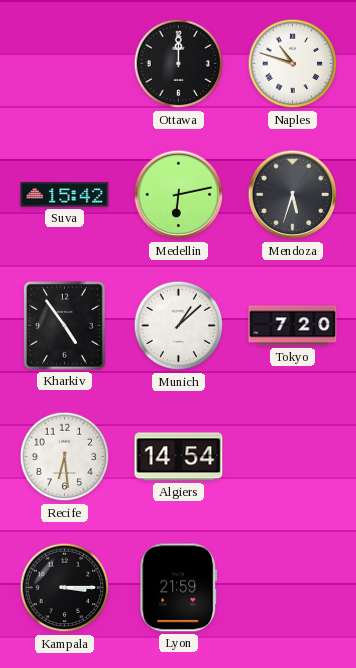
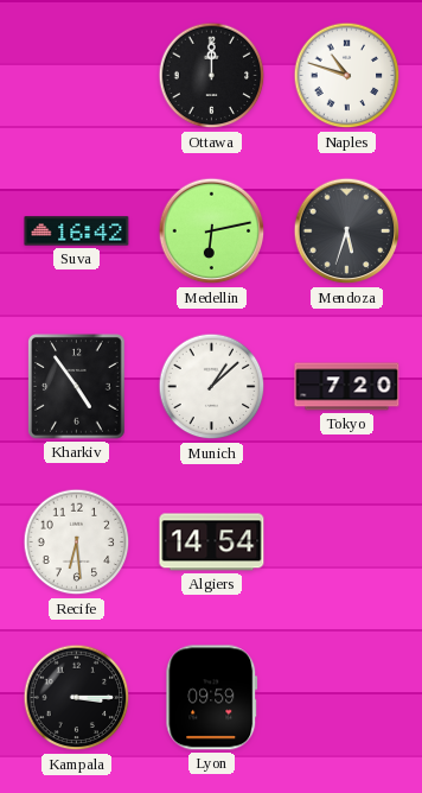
Suva: 15:42 -> 16:42
Lyon: 21:59 -> 09:59
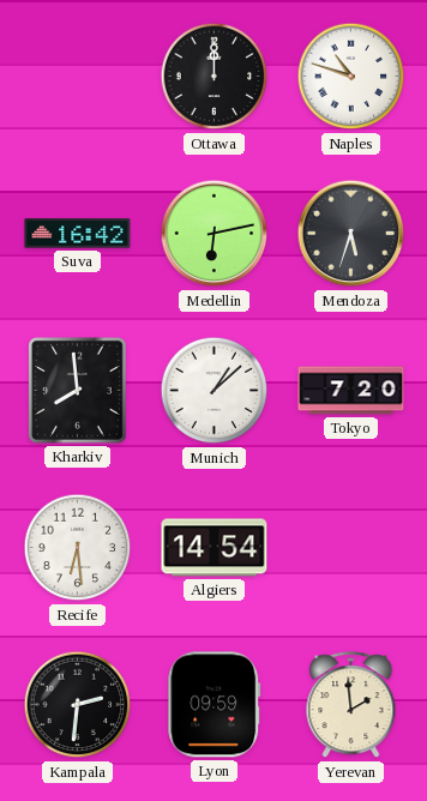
Kharkiv: 4:54 -> 7:59
Kampala: 3:15 -> 2:31
Yerevan: none -> 1:59
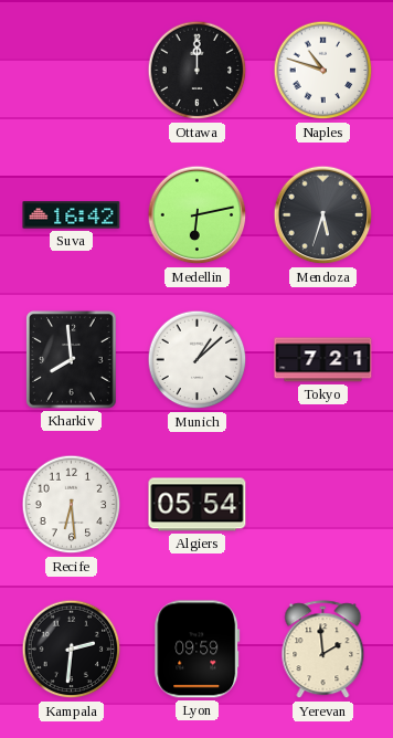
Tokyo: 7:20 -> 7:21
Algiers: 14:54 -> 05:54
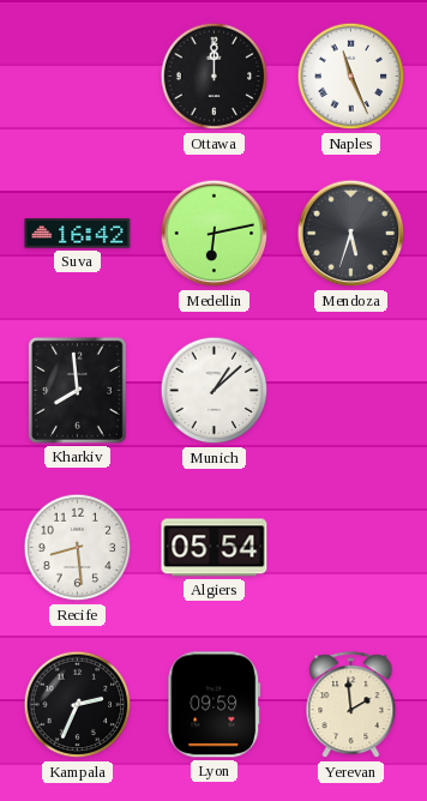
Naples: 10:48 -> 11:26
Tokyo: 7:21 -> none
Recife: 6:29 -> 8:29
Kampala: 2:31 -> 2:34
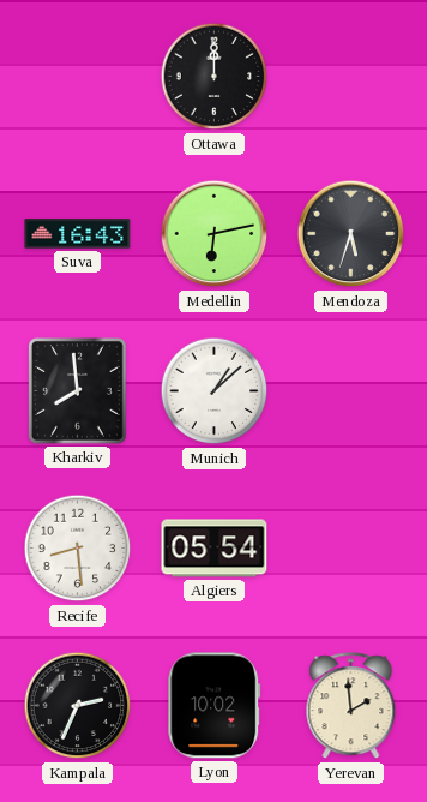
Naples: 11:26 -> none
Suva: 16:42 -> 16:43
Lyon: 09:59 -> 10:02
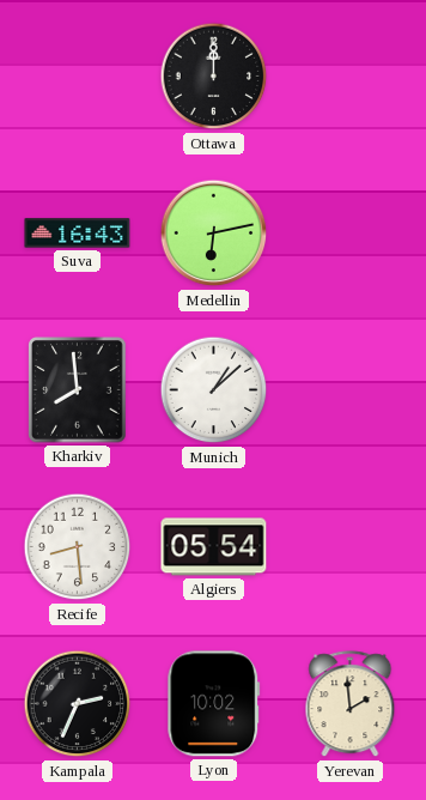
Mendoza: 5:33 -> none
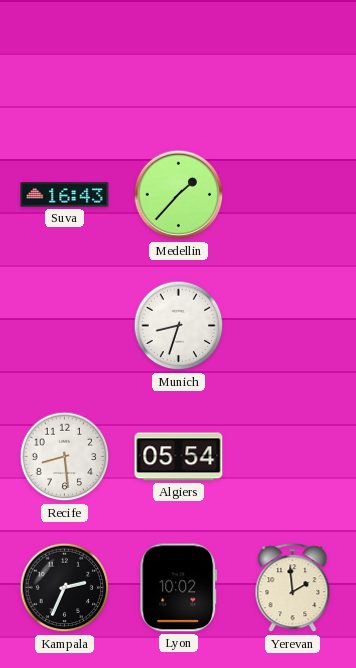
Ottawa: 12:00 -> none
Medellin: 6:13 -> 1:37
Kharkiv: 7:59 -> none
Munich: 1:08 -> 8:33
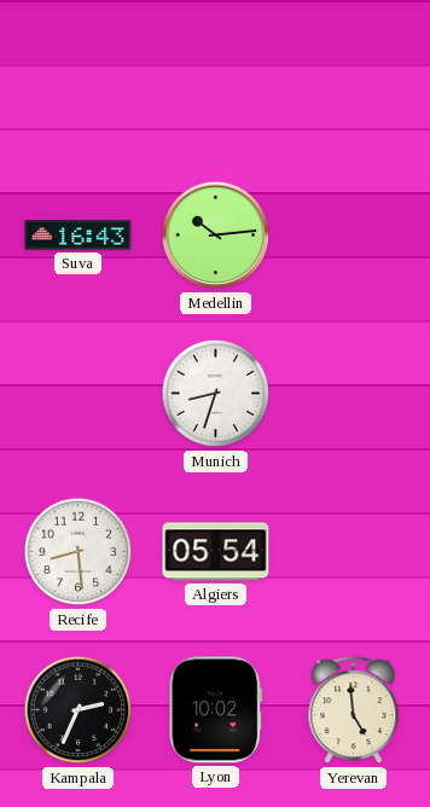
Medellin: 1:37 -> 10:14
Yerevan: 1:59 -> 4:59
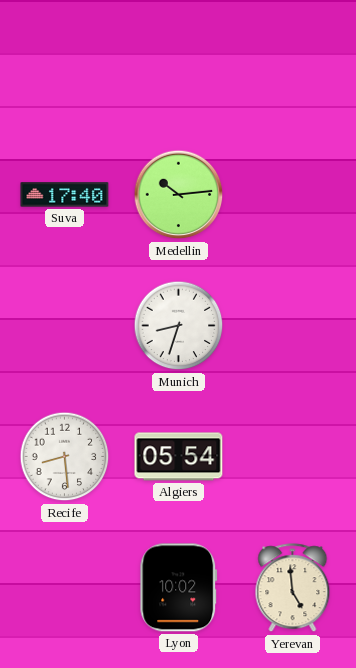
Suva: 16:43 -> 17:40
Kampala: 2:34 -> none
